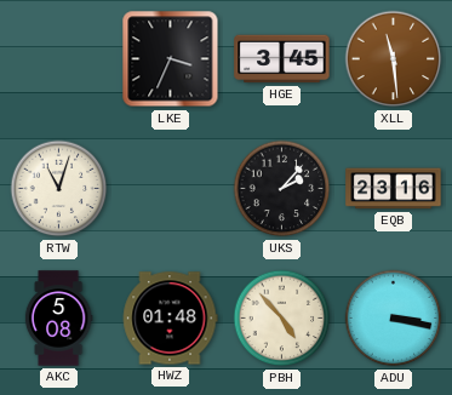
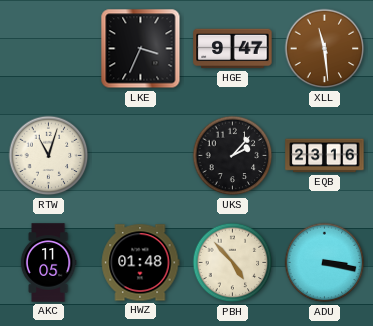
HGE: 3:45 -> 9:47
AKC: 5:08 -> 11:05
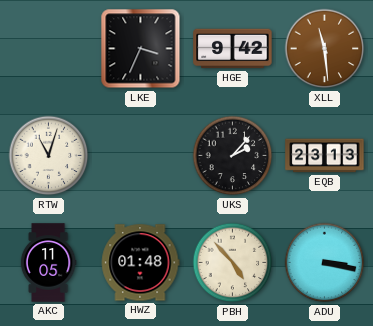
HGE: 9:47 -> 9:42
EQB: 23:16 -> 23:13
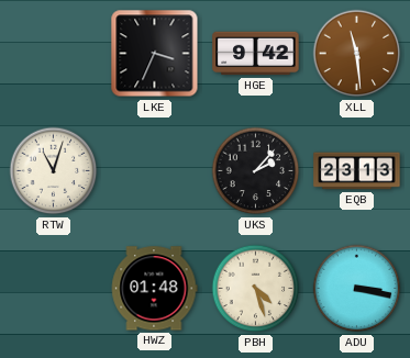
AKC: 11:05 -> none
PBH: 4:53 -> 4:27
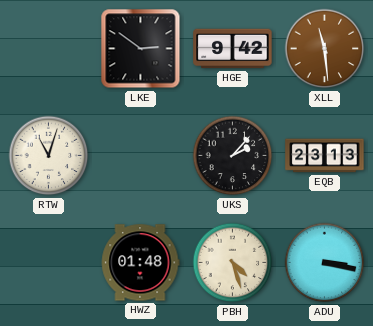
LKE: 3:34 -> 2:51
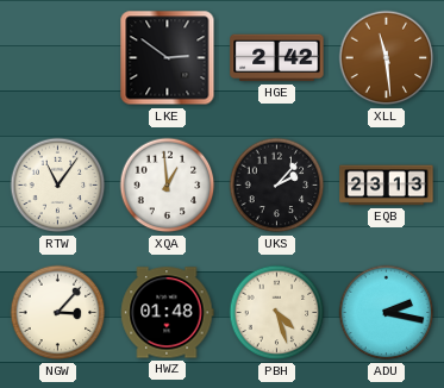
HGE: 9:42 -> 2:42
RTW: 11:03 -> 11:06
XQA: none -> 12:59
NGW: none -> 3:07
ADU: 3:17 -> 2:17
